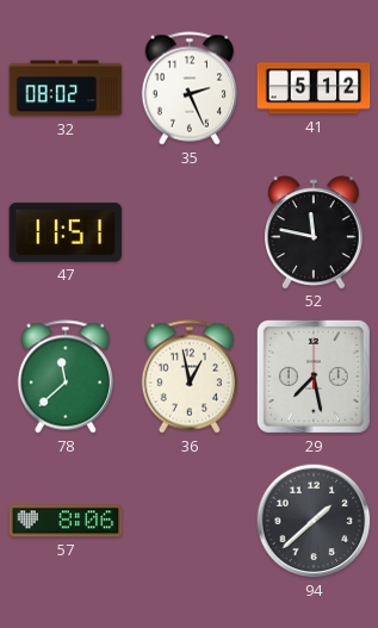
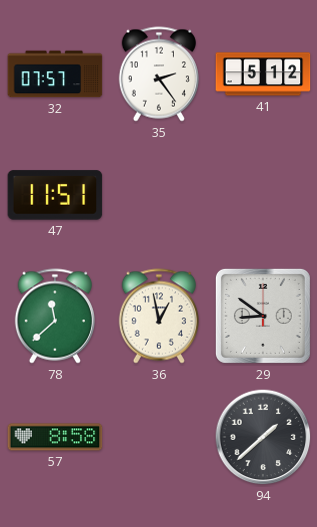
32: 08:02 -> 07:57
35: 2:26 -> 2:24
52: 11:47 -> none
29: 7:28 -> 8:51
57: 8:06 -> 8:58
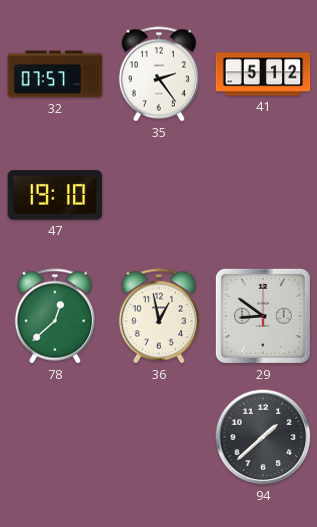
47: 11:51 -> 19:10
78: 11:38 -> 12:38
57: 8:58 -> none
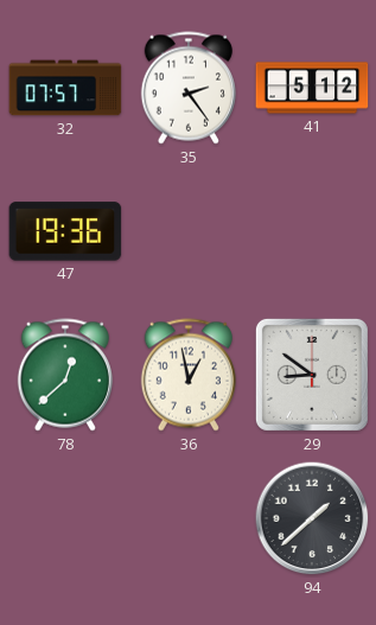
47: 19:10 -> 19:36
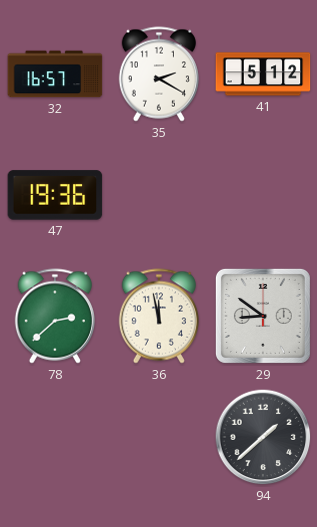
32: 07:57 -> 16:57
35: 2:24 -> 2:20
78: 12:38 -> 2:38
36: 12:58 -> 11:58
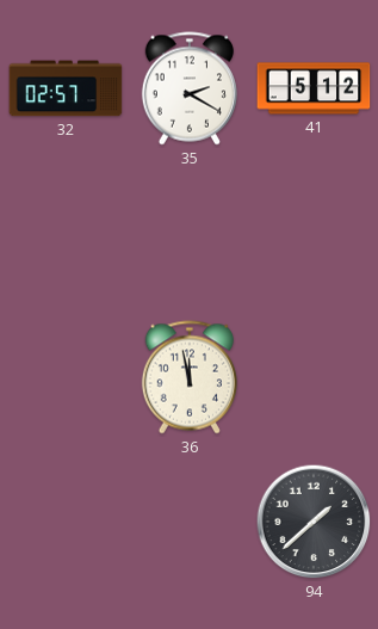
32: 16:57 -> 02:57
47: 19:36 -> none
78: 2:38 -> none
29: 8:51 -> none
